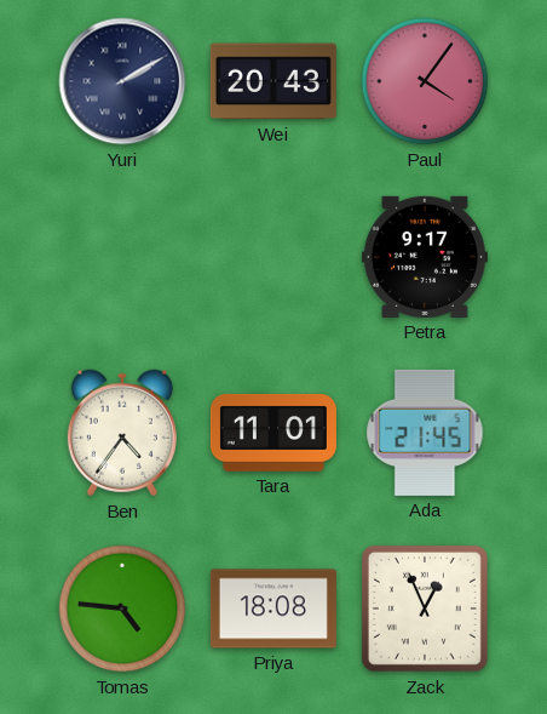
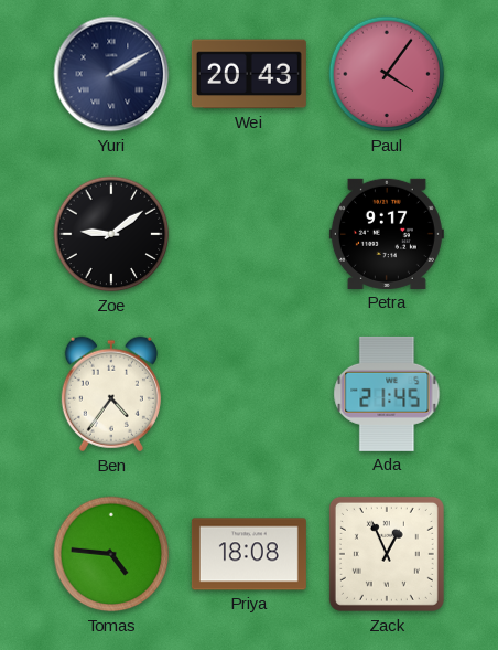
Zoe: none -> 9:09
Tara: 11:01 -> none
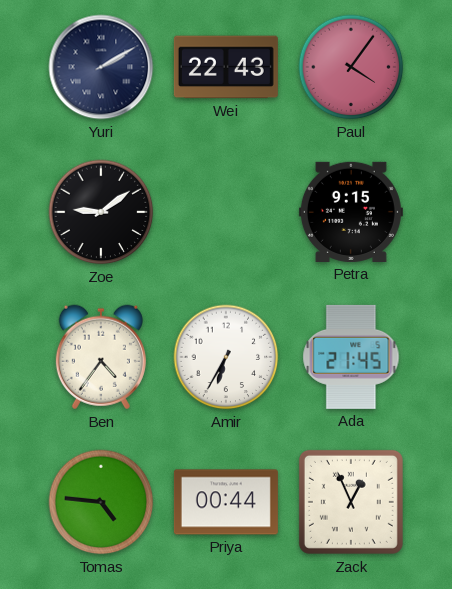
Wei: 20:43 -> 22:43
Petra: 9:17 -> 9:15
Amir: none -> 6:35
Priya: 18:08 -> 00:44
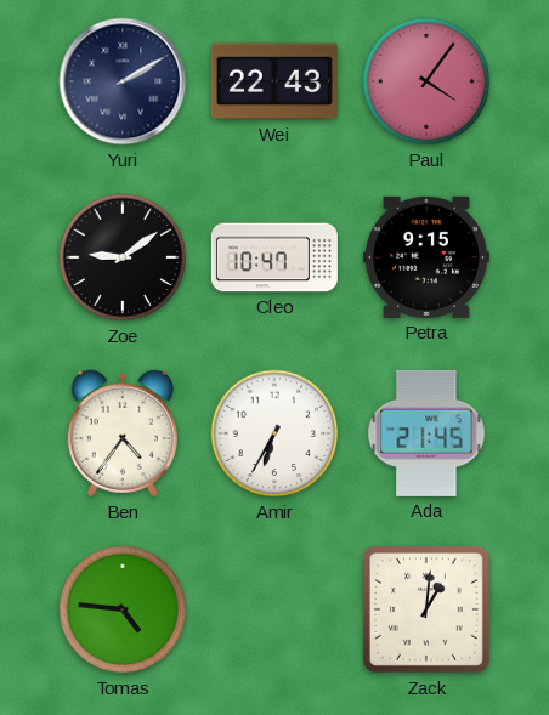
Cleo: none -> 10:47
Priya: 00:44 -> none
Zack: 12:56 -> 1:01
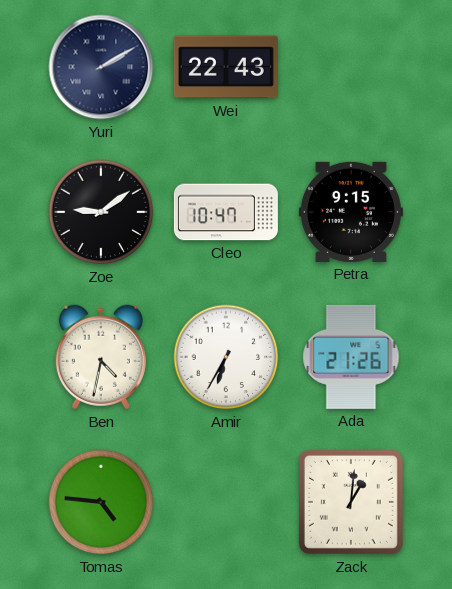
Paul: 4:06 -> none
Ben: 4:36 -> 4:32
Ada: 21:45 -> 21:26
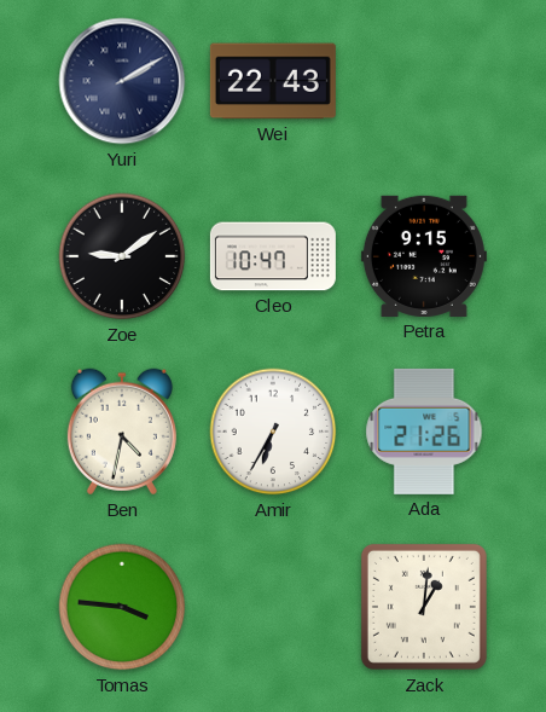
Tomas: 4:46 -> 3:46
